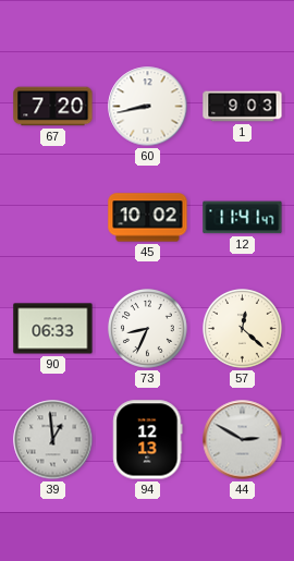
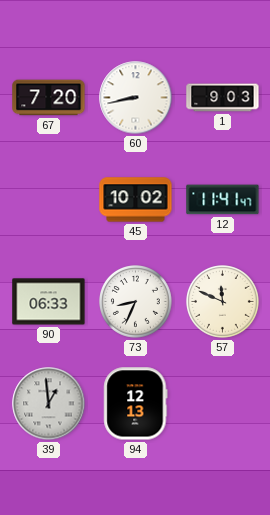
57: 12:22 -> 11:49
44: 2:50 -> none
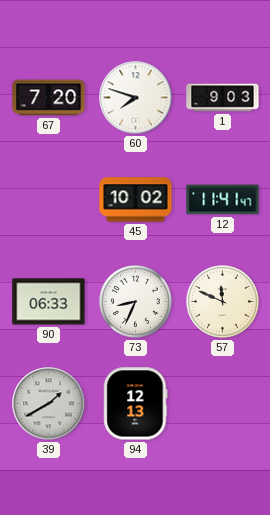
60: 8:43 -> 7:48
39: 12:59 -> 1:40
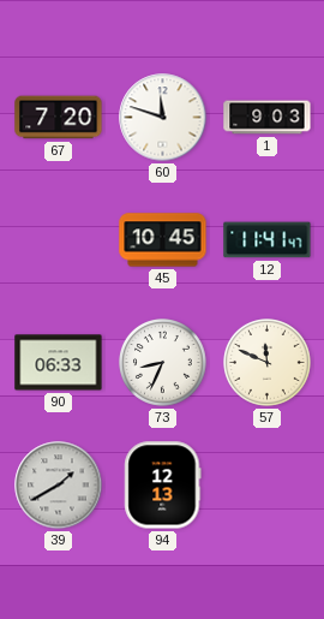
60: 7:48 -> 11:48
45: 10:02 -> 10:45
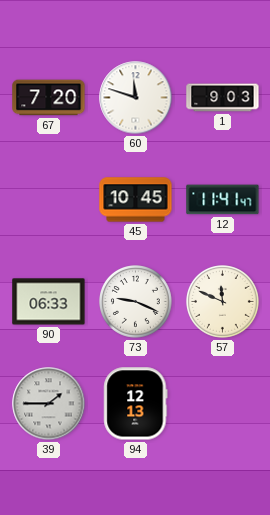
73: 8:34 -> 9:19
39: 1:40 -> 1:45
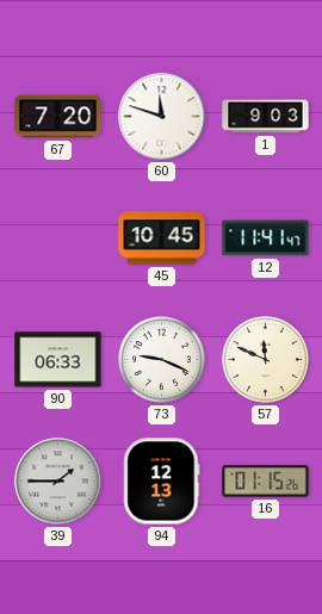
16: none -> 01:15
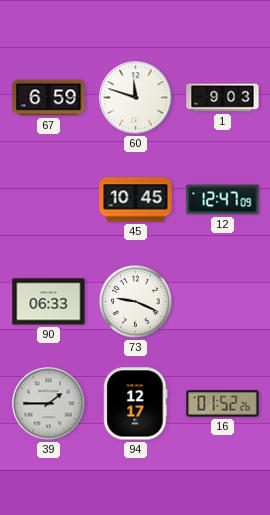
67: 7:20 -> 6:59
12: 11:41 -> 12:47
57: 11:49 -> none
94: 12:13 -> 12:17
16: 01:15 -> 01:52
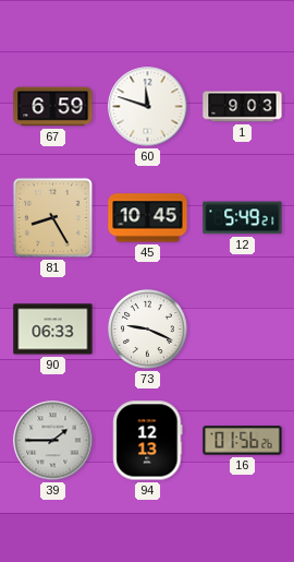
81: none -> 8:25
12: 12:47 -> 5:49
94: 12:17 -> 12:13
16: 01:52 -> 01:56
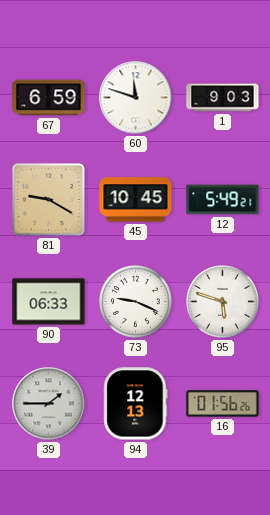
81: 8:25 -> 9:20
95: none -> 5:48
